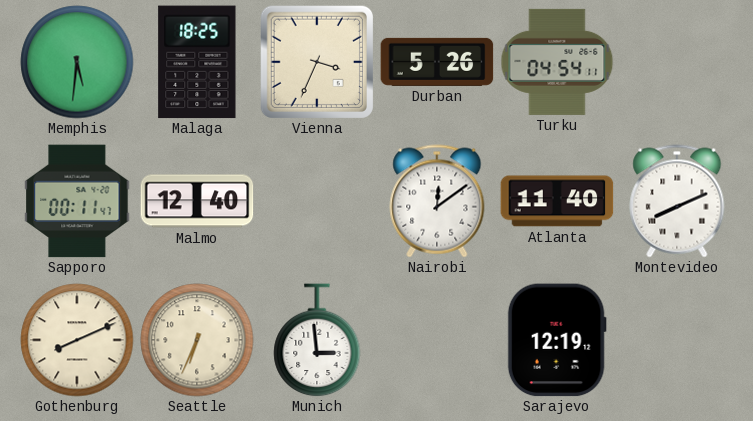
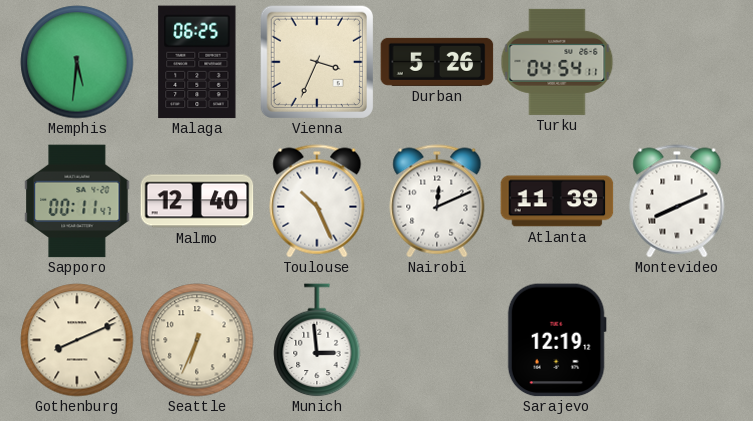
Malaga: 18:25 -> 06:25
Toulouse: none -> 10:26
Nairobi: 12:09 -> 12:11
Atlanta: 11:40 -> 11:39
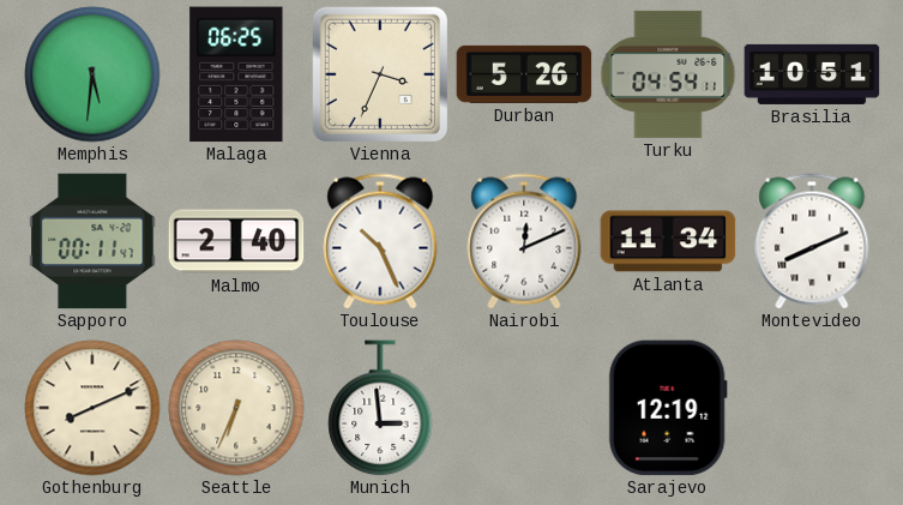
Brasilia: none -> 10:51
Malmo: 12:40 -> 2:40
Atlanta: 11:39 -> 11:34
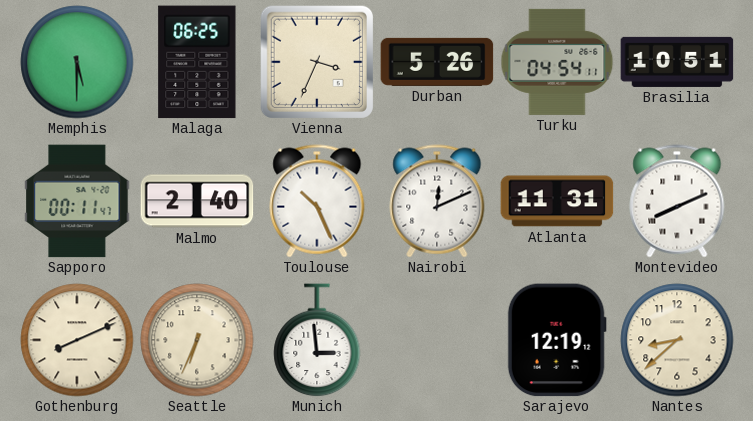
Memphis: 5:31 -> 5:30
Atlanta: 11:34 -> 11:31
Nantes: none -> 8:38
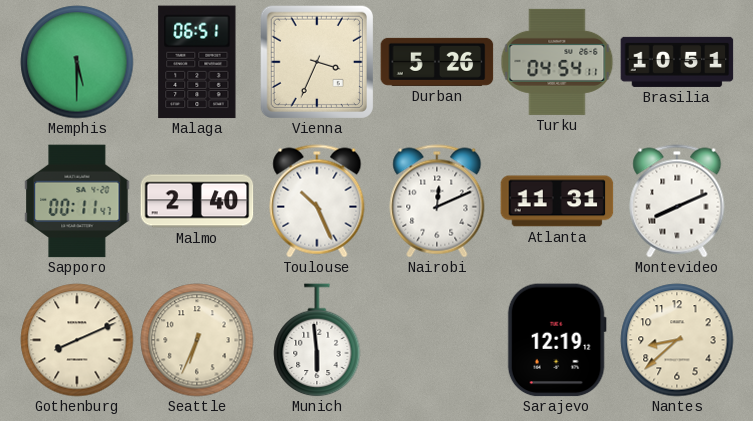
Malaga: 06:25 -> 06:51
Munich: 2:59 -> 5:59
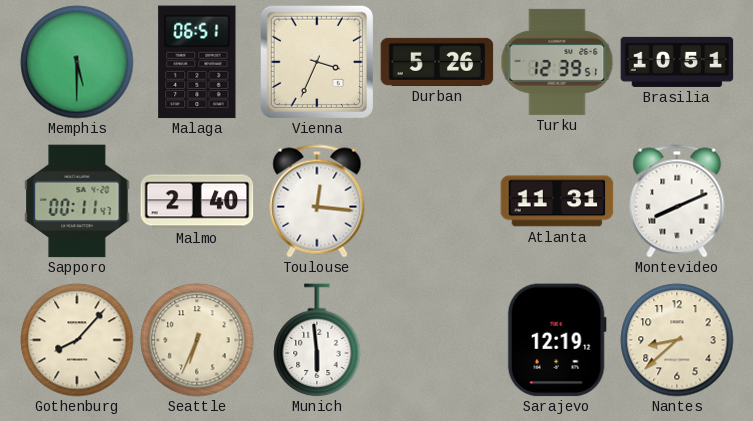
Turku: 04:54 -> 12:39
Toulouse: 10:26 -> 12:16
Nairobi: 12:11 -> none
Gothenburg: 8:11 -> 8:07
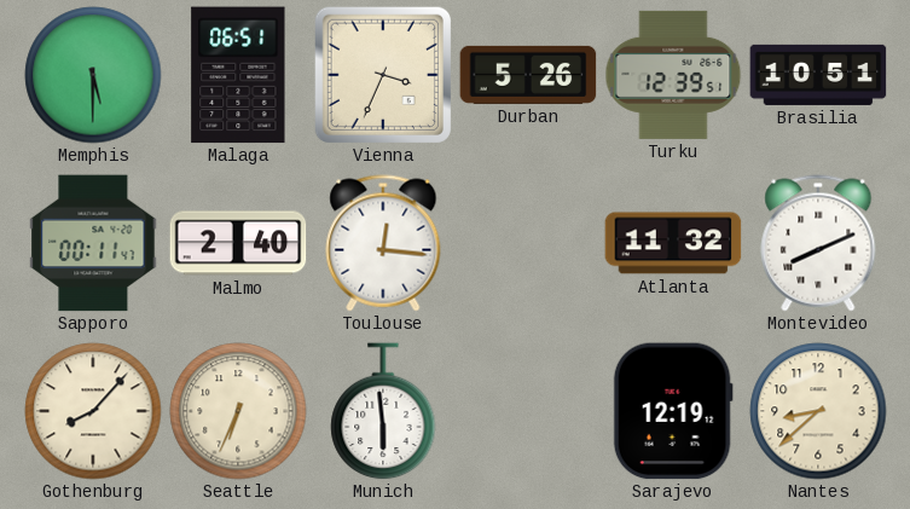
Atlanta: 11:31 -> 11:32
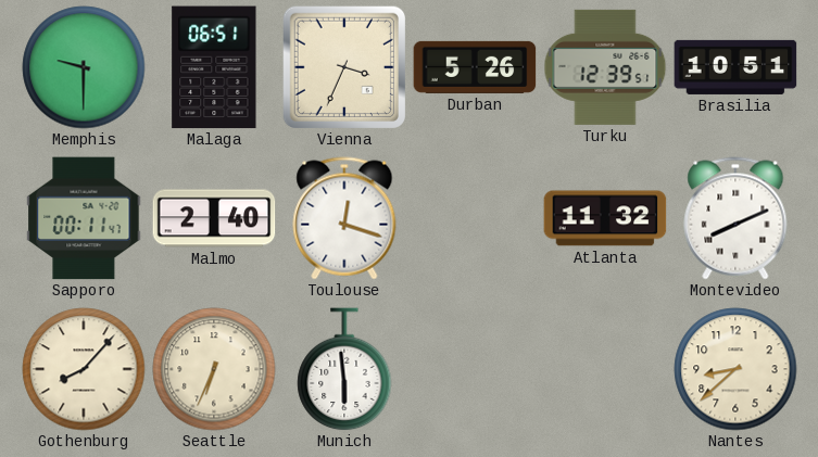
Memphis: 5:30 -> 9:30
Toulouse: 12:16 -> 12:18
Sarajevo: 12:19 -> none
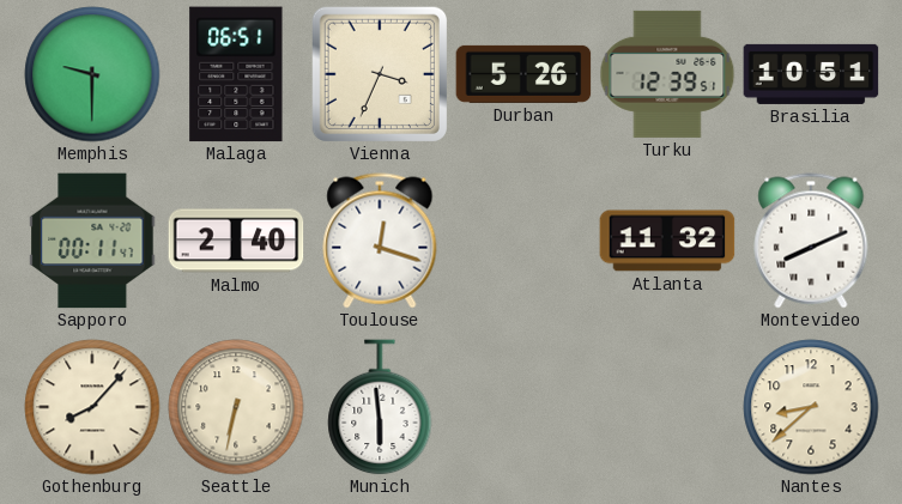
Seattle: 6:34 -> 6:32
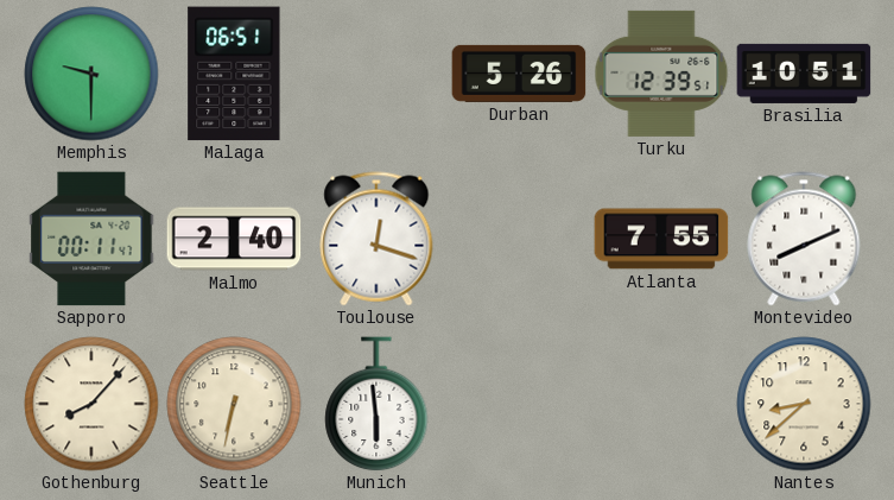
Vienna: 3:34 -> none
Atlanta: 11:32 -> 7:55
